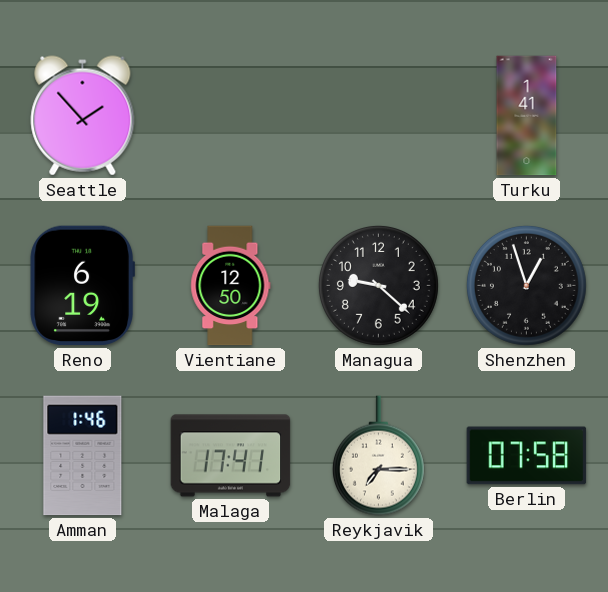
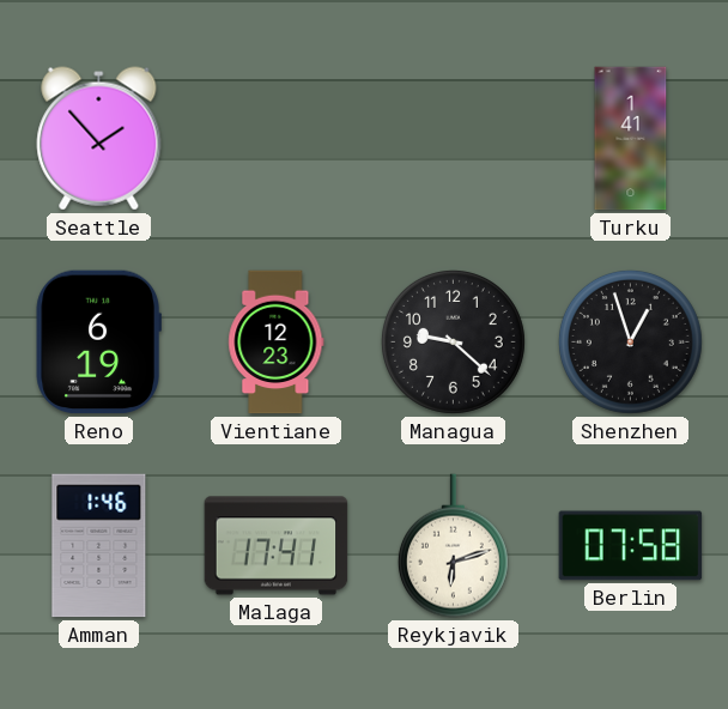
Vientiane: 12:50 -> 12:23
Reykjavik: 7:15 -> 6:12
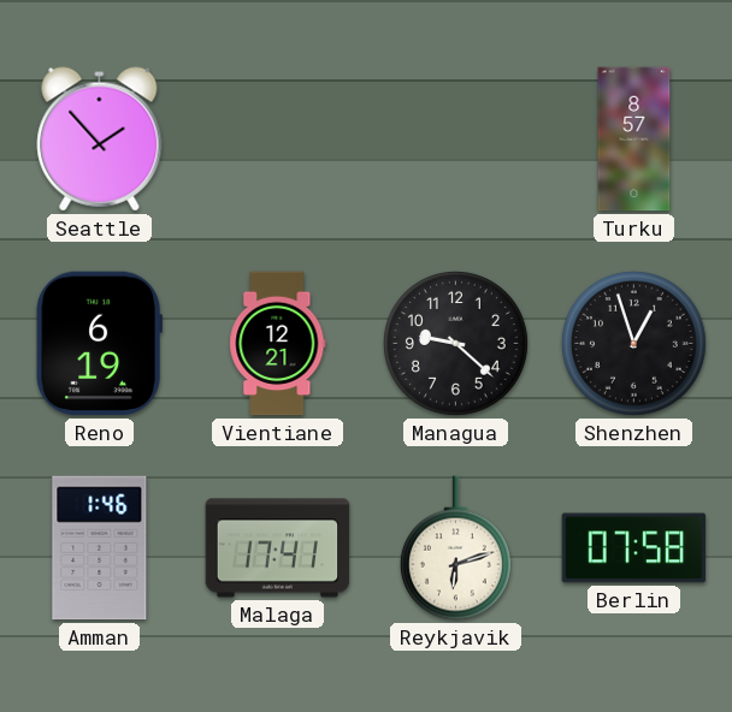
Turku: 1:41 -> 8:57
Vientiane: 12:23 -> 12:21
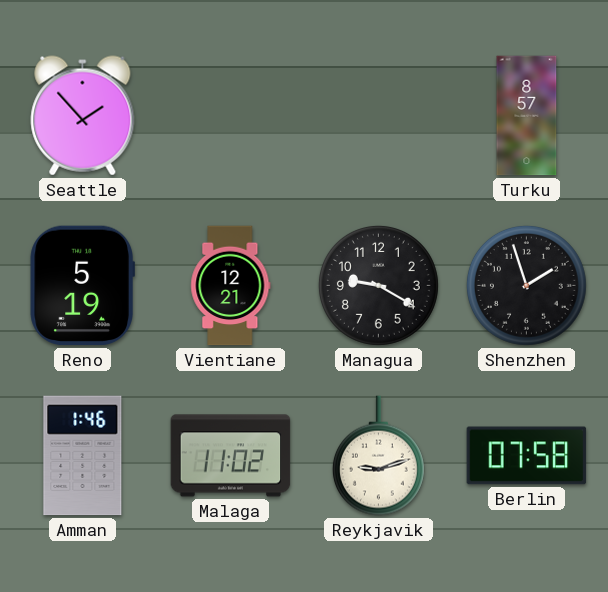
Reno: 6:19 -> 5:19
Managua: 9:22 -> 9:20
Shenzhen: 12:57 -> 1:57
Malaga: 17:41 -> 11:02
Reykjavik: 6:12 -> 9:12
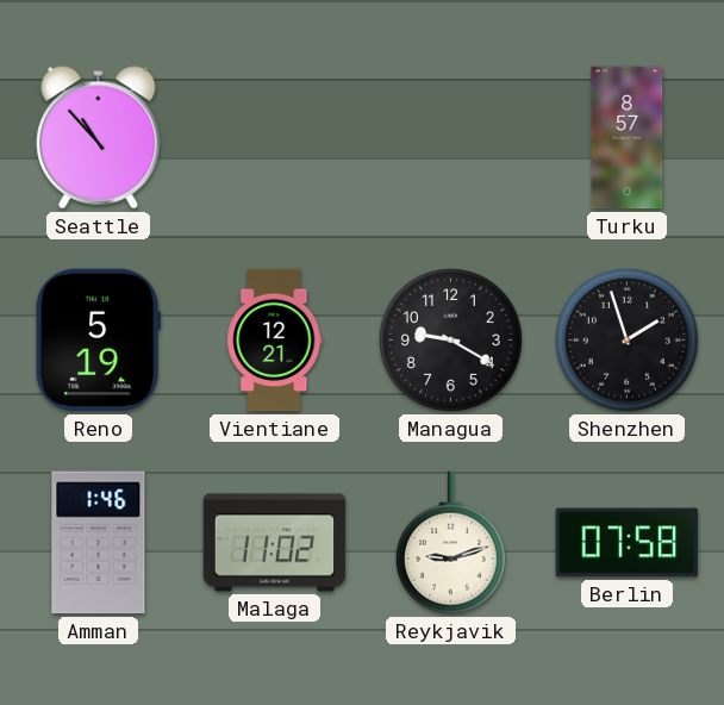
Seattle: 1:53 -> 10:53
